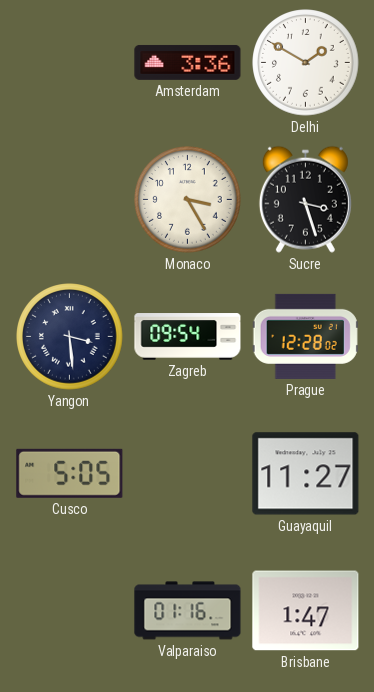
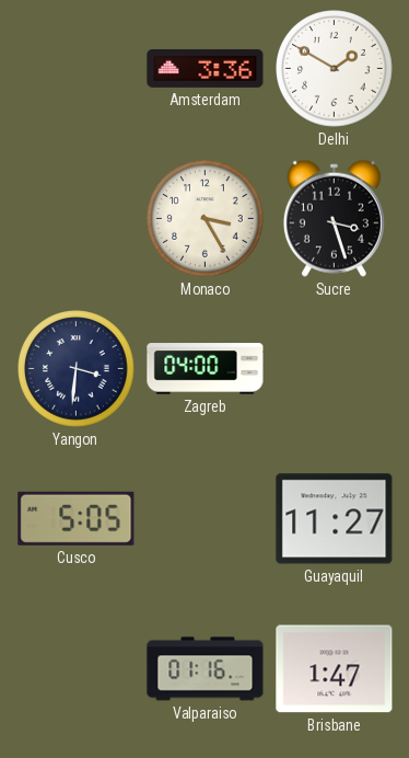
Yangon: 3:29 -> 3:31
Zagreb: 09:54 -> 04:00
Prague: 12:28 -> none
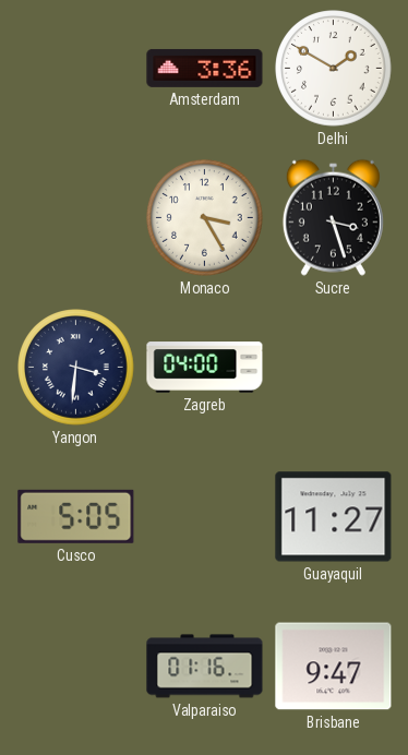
Brisbane: 1:47 -> 9:47
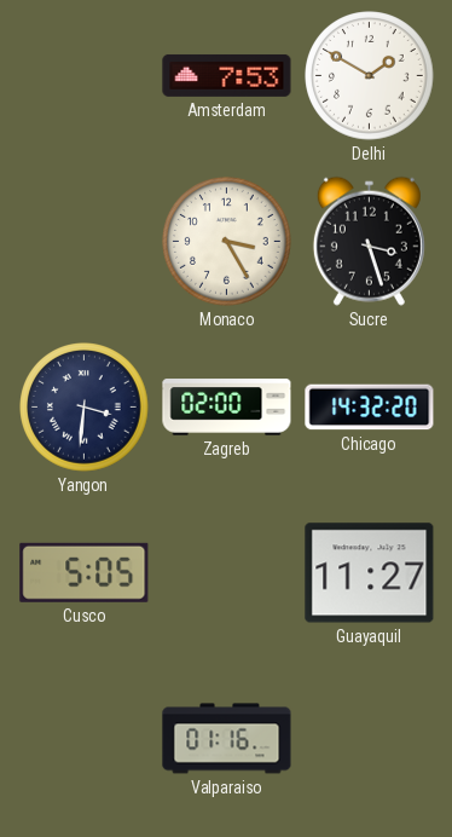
Amsterdam: 3:36 -> 7:53
Zagreb: 04:00 -> 02:00
Chicago: none -> 14:32
Brisbane: 9:47 -> none
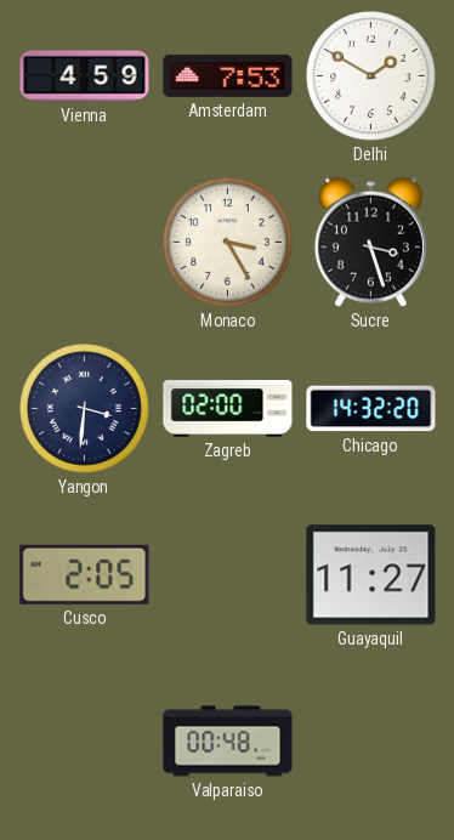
Vienna: none -> 4:59
Cusco: 5:05 -> 2:05
Valparaiso: 01:16 -> 00:48
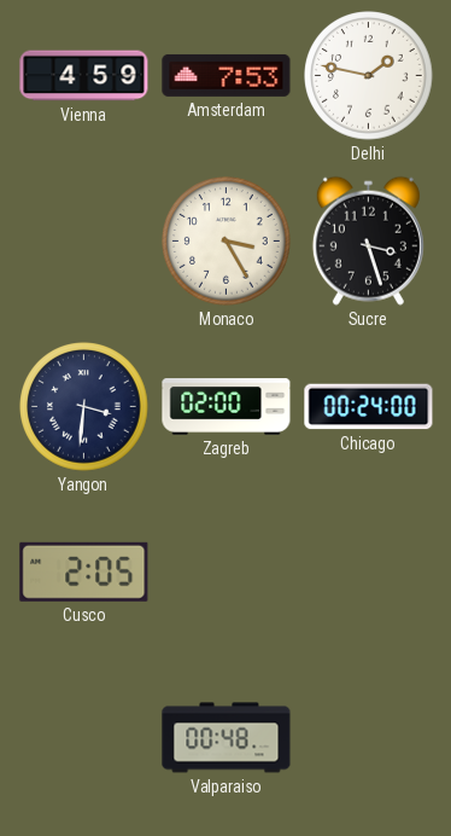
Delhi: 1:50 -> 1:47
Chicago: 14:32 -> 00:24
Guayaquil: 11:27 -> none
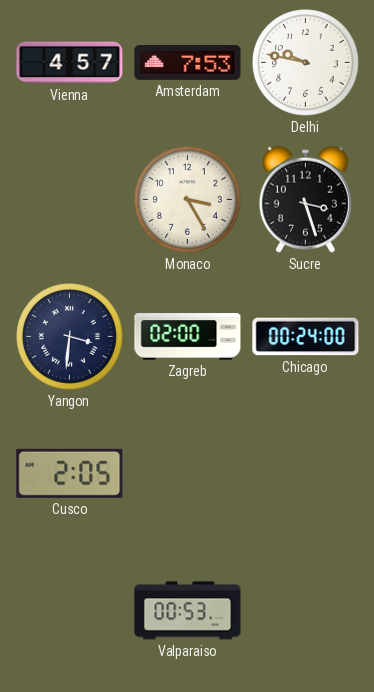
Vienna: 4:59 -> 4:57
Delhi: 1:47 -> 9:47
Valparaiso: 00:48 -> 00:53
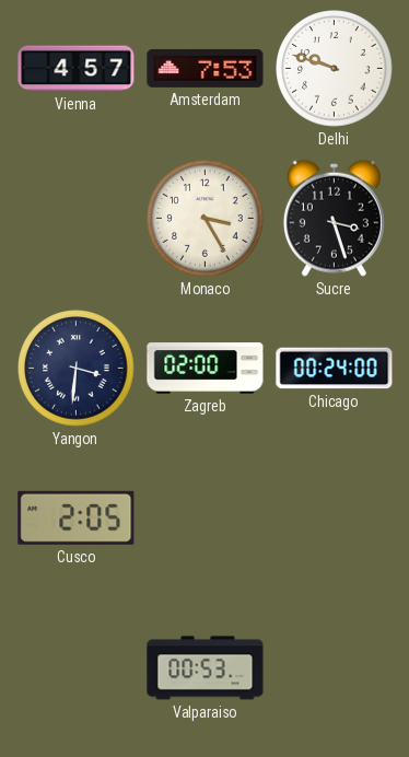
Delhi: 9:47 -> 9:48
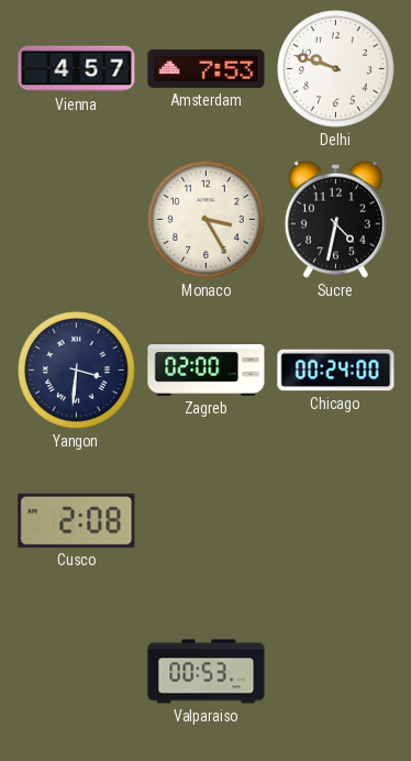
Sucre: 3:27 -> 4:32
Cusco: 2:05 -> 2:08
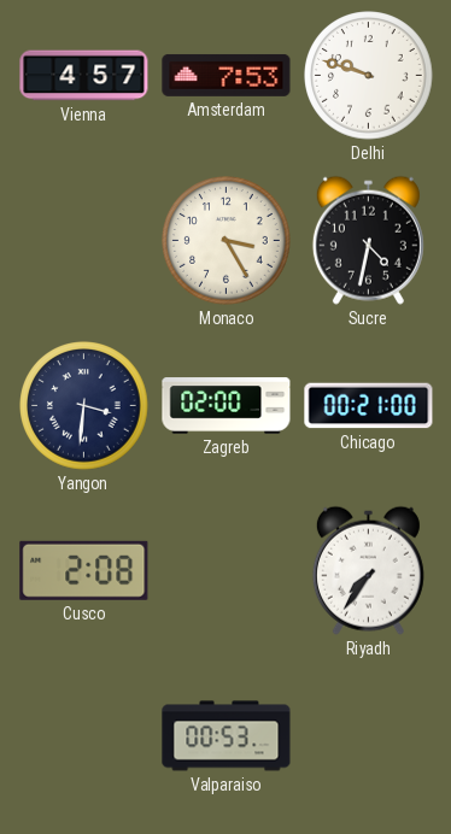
Chicago: 00:24 -> 00:21
Riyadh: none -> 7:36
